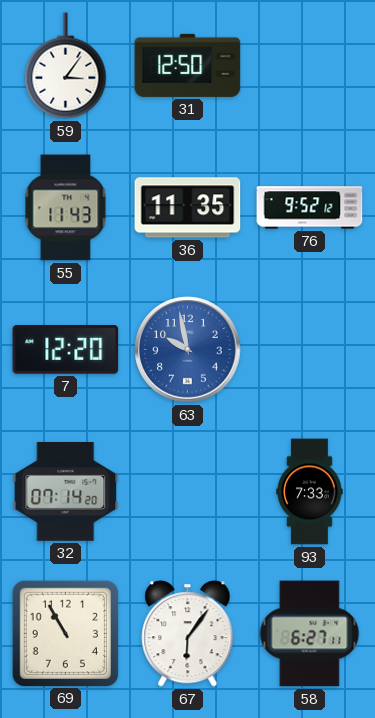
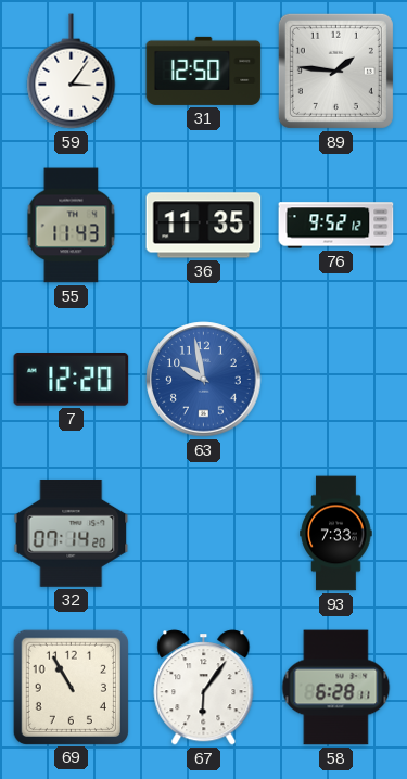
89: none -> 1:46
58: 6:27 -> 6:28
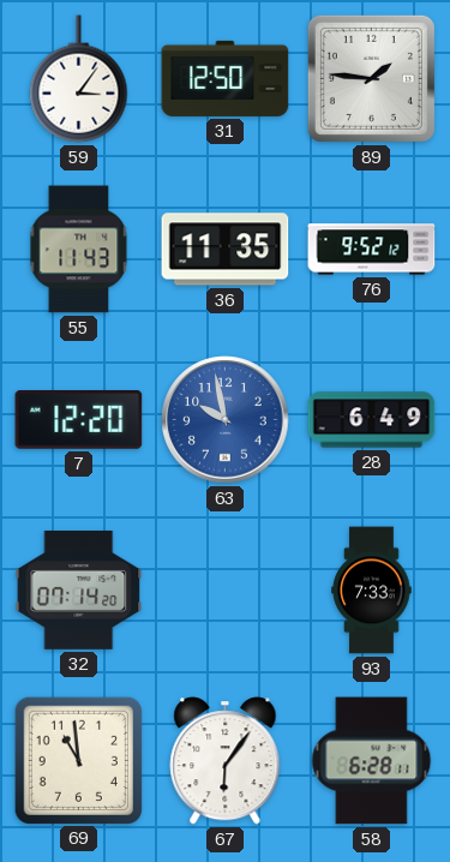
28: none -> 6:49
69: 10:55 -> 10:59
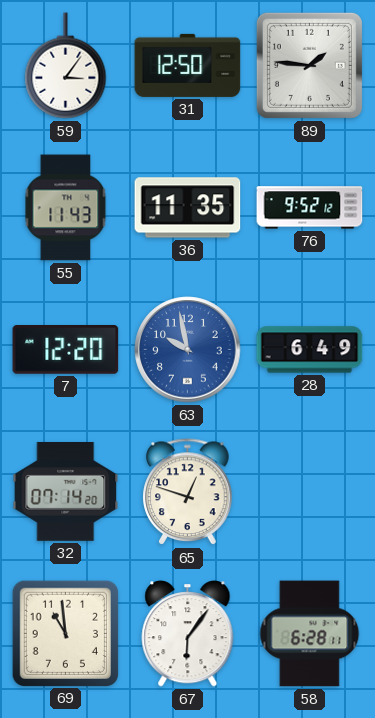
65: none -> 12:48
93: 7:33 -> none
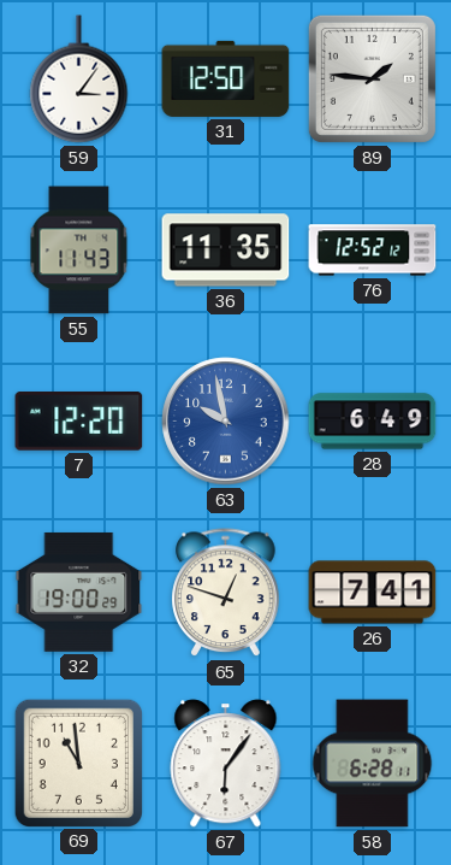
76: 9:52 -> 12:52
32: 07:14 -> 19:00
26: none -> 7:41
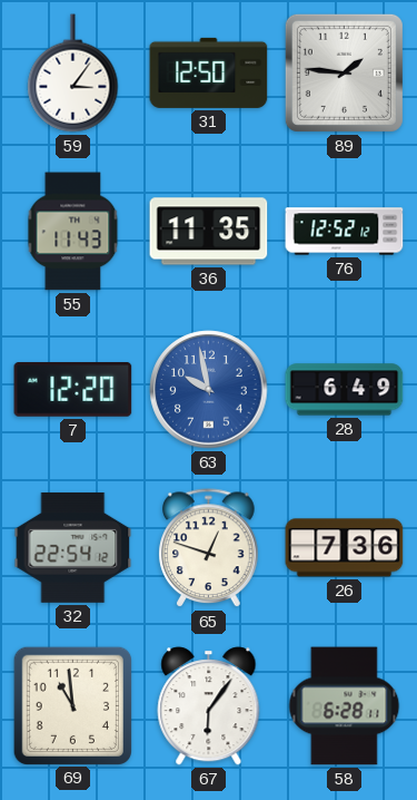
32: 19:00 -> 22:54
26: 7:41 -> 7:36
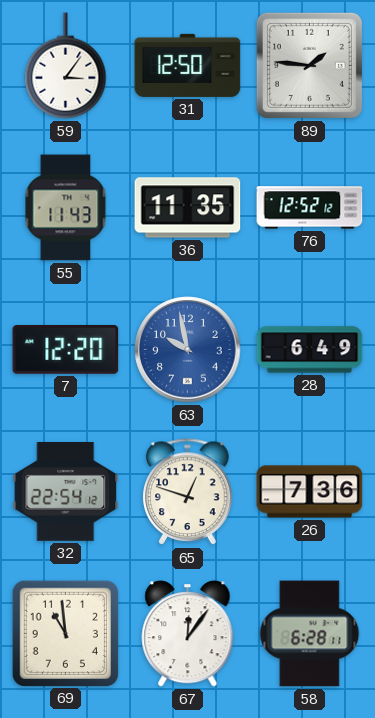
67: 6:06 -> 12:06
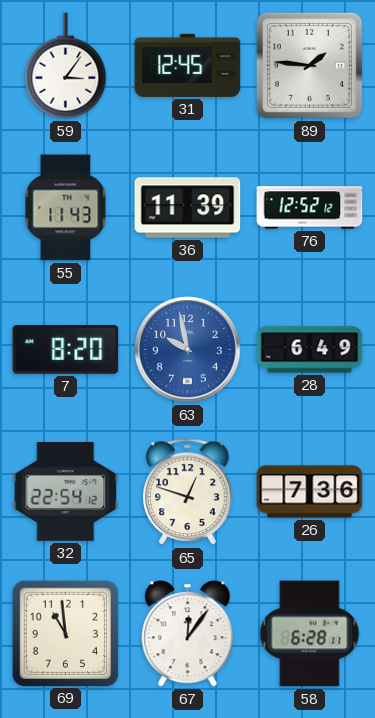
31: 12:50 -> 12:45
36: 11:35 -> 11:39
7: 12:20 -> 8:20
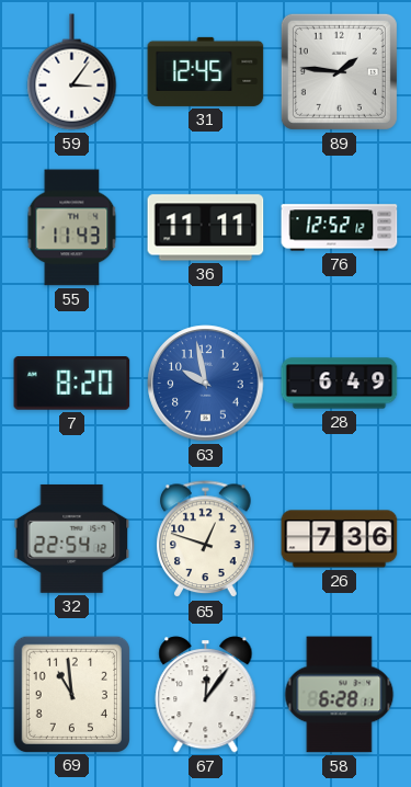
36: 11:39 -> 11:11
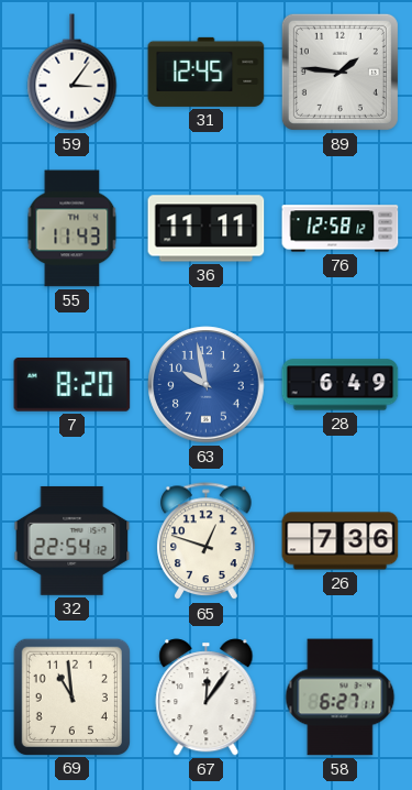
76: 12:52 -> 12:58
58: 6:28 -> 6:27
